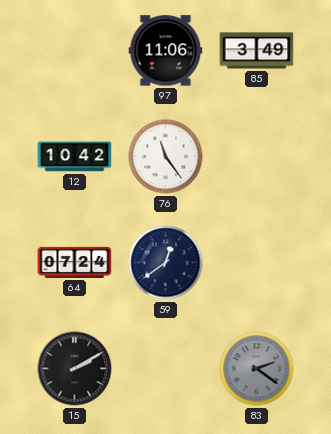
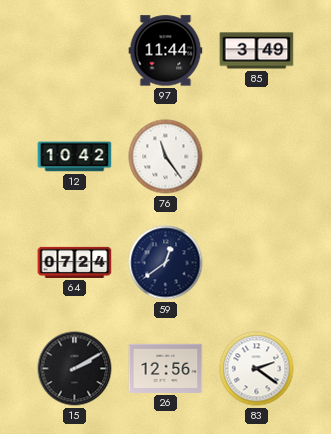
97: 11:06 -> 11:44
26: none -> 12:56
83 dial: grey -> white
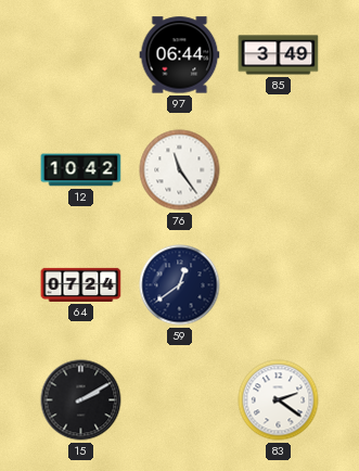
97: 11:44 -> 06:44
26: 12:56 -> none
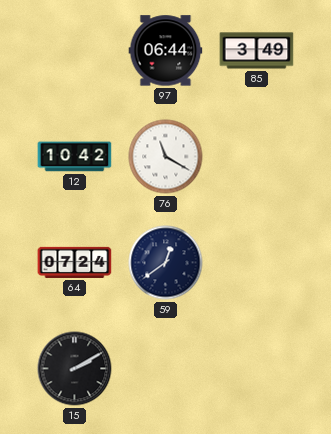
76: 11:24 -> 11:20
83: 2:21 -> none
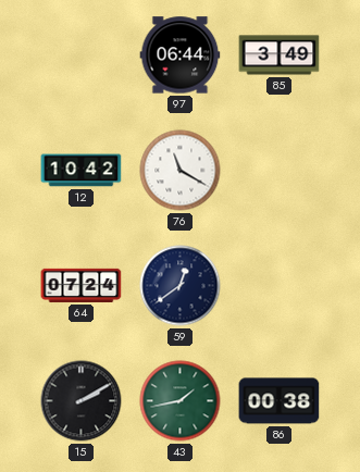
43: none -> 1:43
86: none -> 00:38
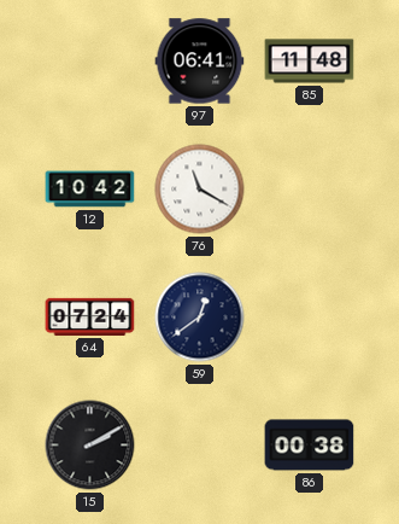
97: 06:44 -> 06:41
85: 3:49 -> 11:48
43: 1:43 -> none
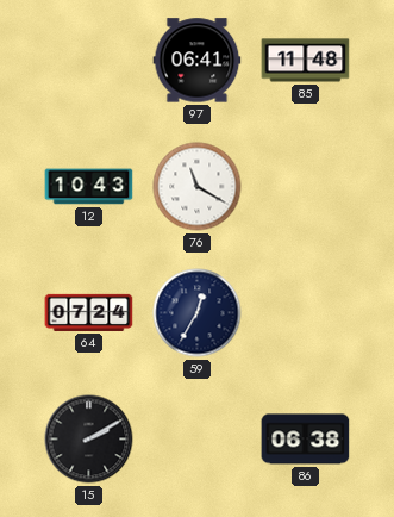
12: 10:42 -> 10:43
59: 12:39 -> 12:35
86: 00:38 -> 06:38
